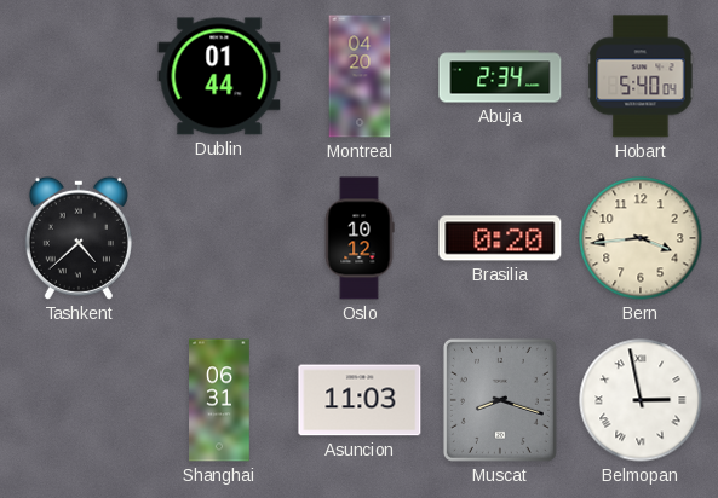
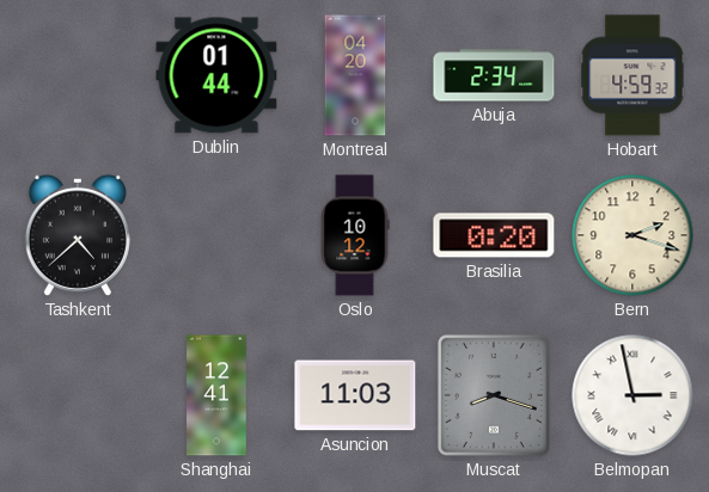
Hobart: 5:40 -> 4:59
Bern: 3:44 -> 2:18
Shanghai: 06:31 -> 12:41
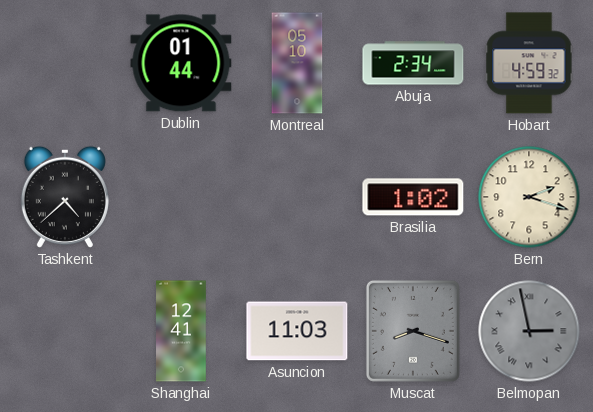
Montreal: 04:20 -> 05:10
Oslo: 10:12 -> none
Brasilia: 0:20 -> 1:02
Belmopan dial: white -> grey
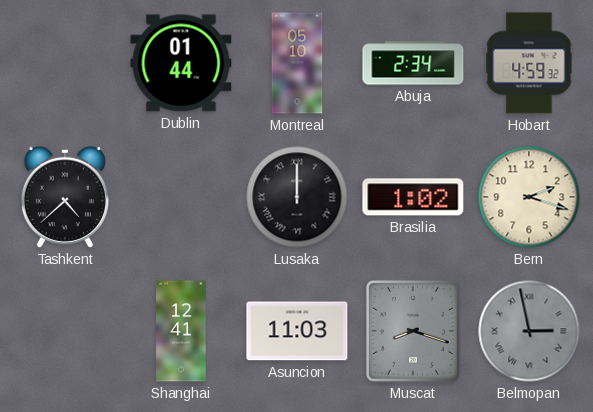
Lusaka: none -> 12:00
